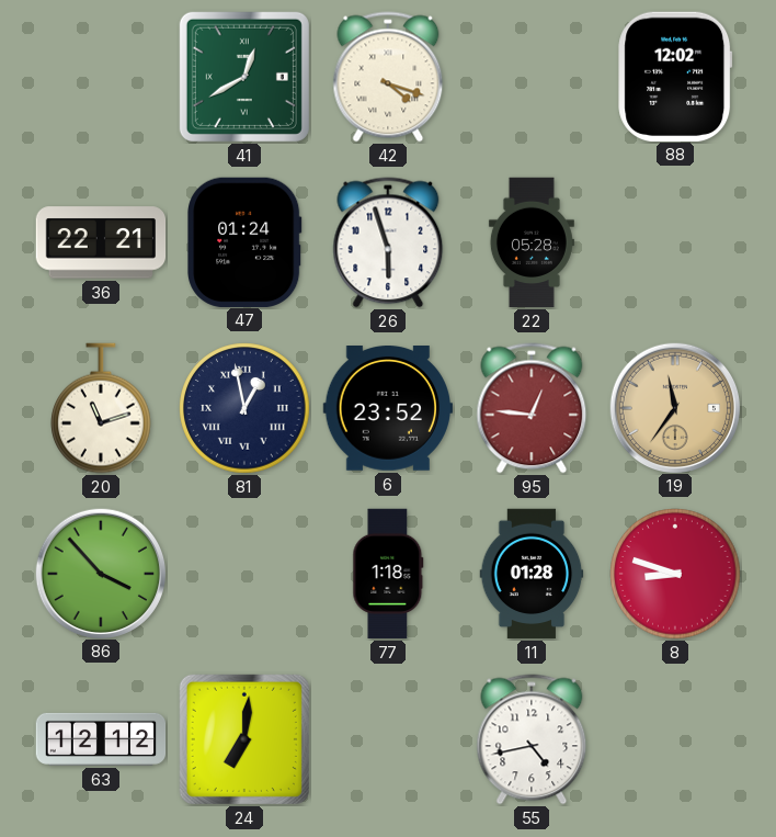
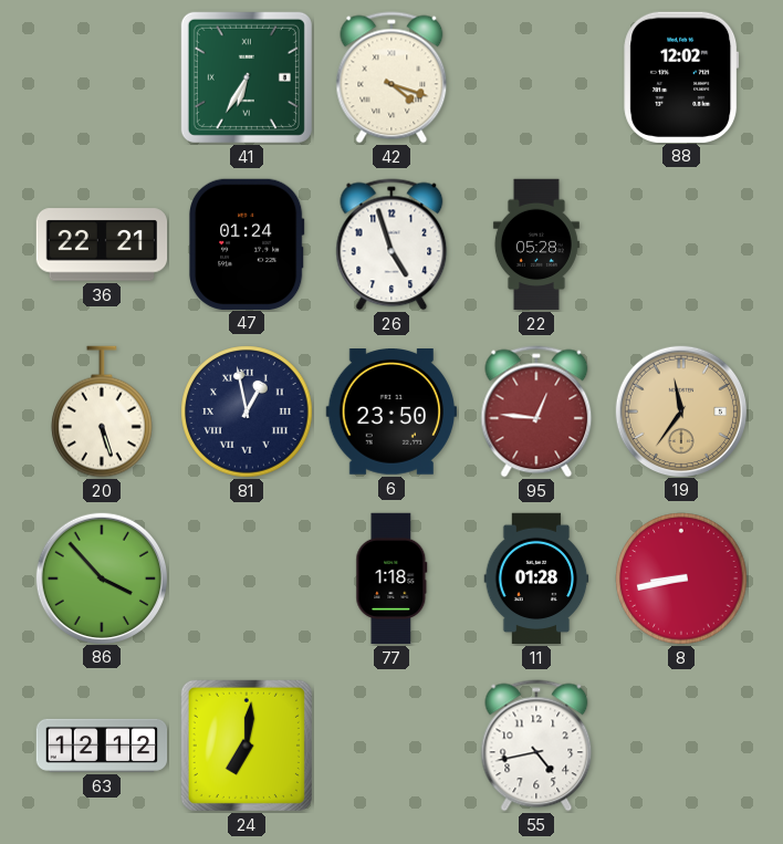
41: 12:40 -> 6:35
26: 5:57 -> 4:57
20: 11:12 -> 5:27
6: 23:52 -> 23:50
8: 8:48 -> 8:43
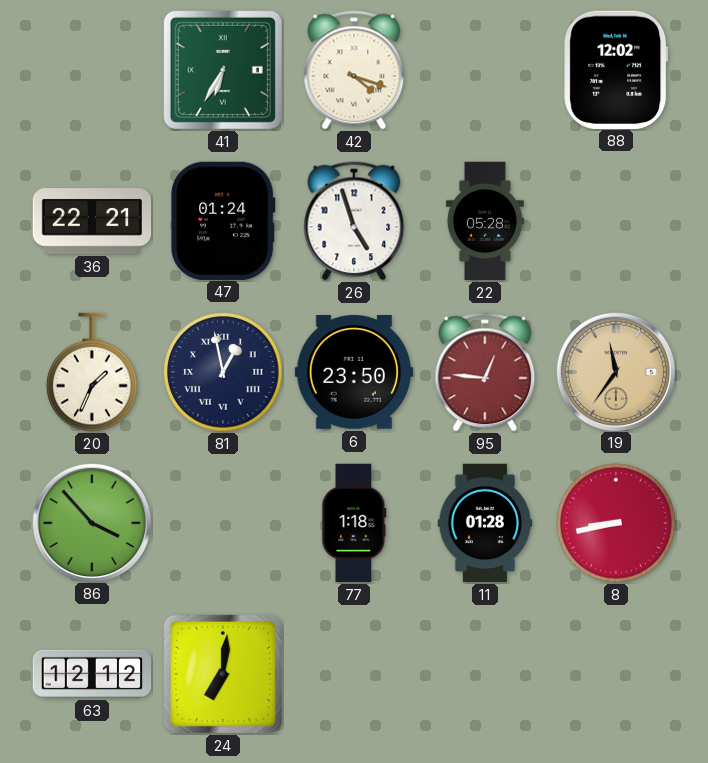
20: 5:27 -> 1:34
55: 4:43 -> none
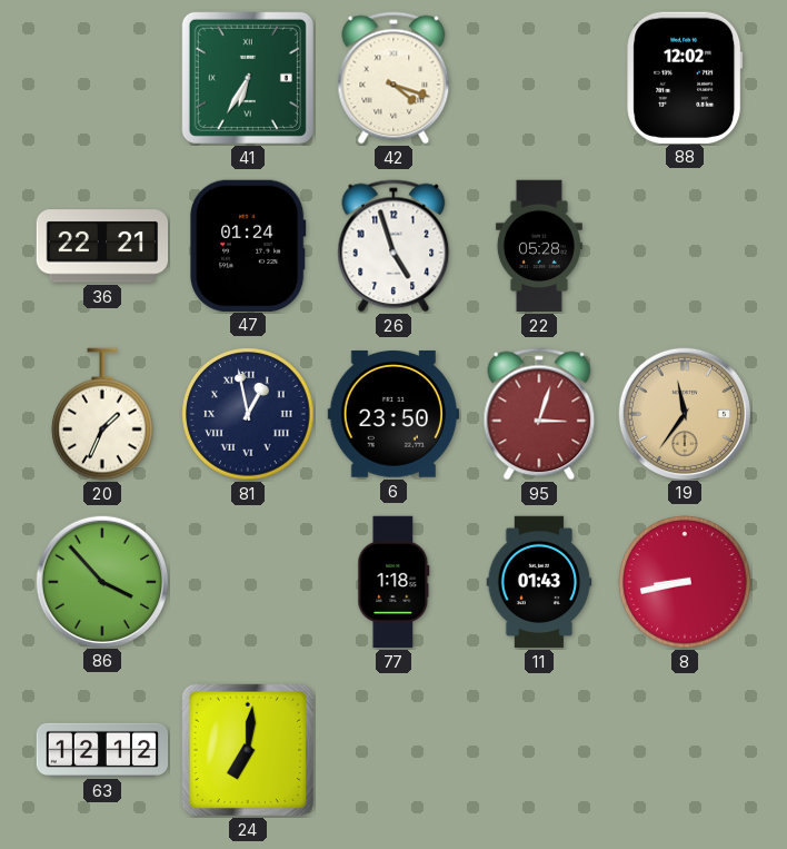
95: 12:46 -> 3:03
11: 01:28 -> 01:43
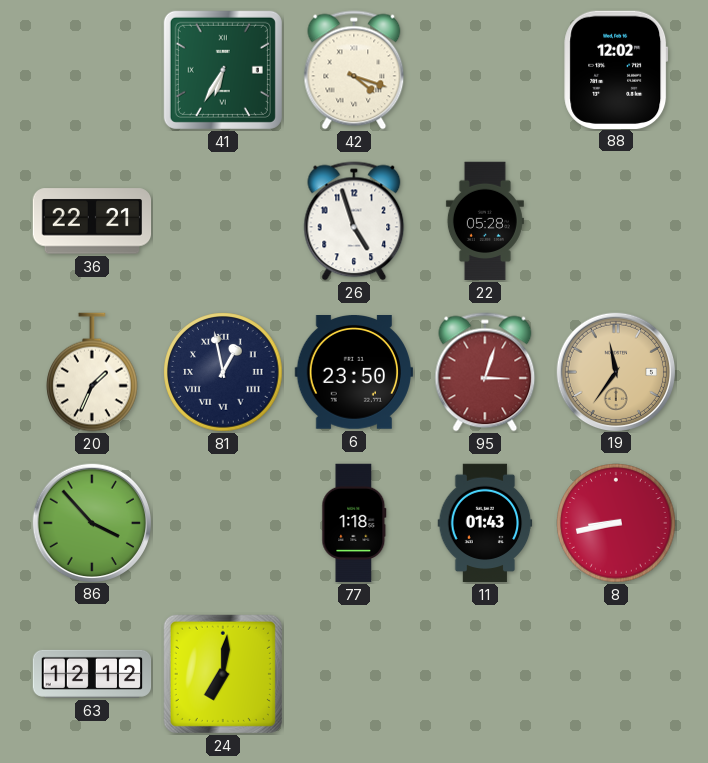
47: 01:24 -> none
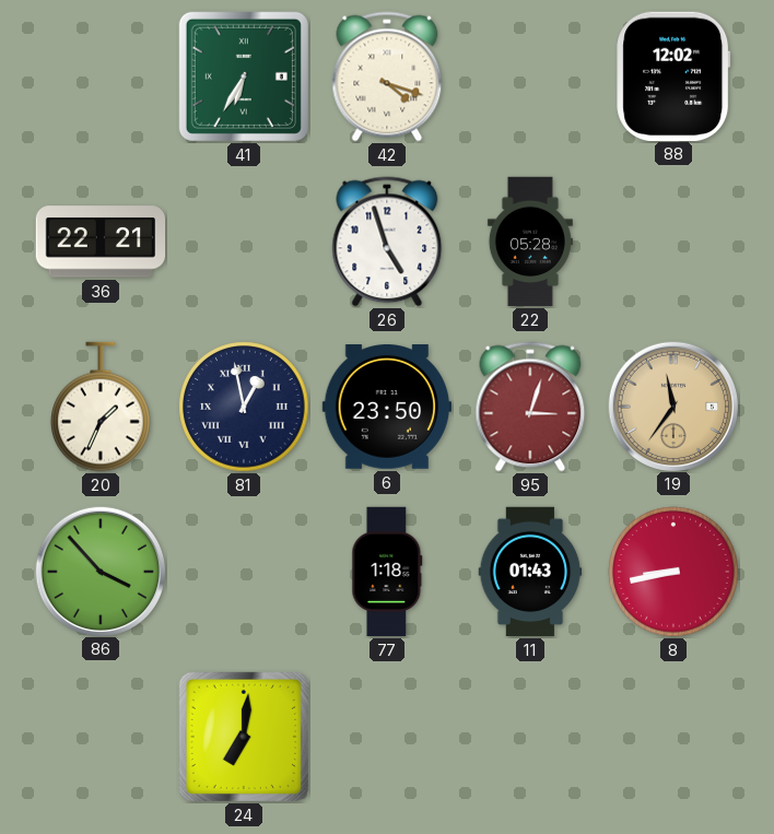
63: 12:12 -> none
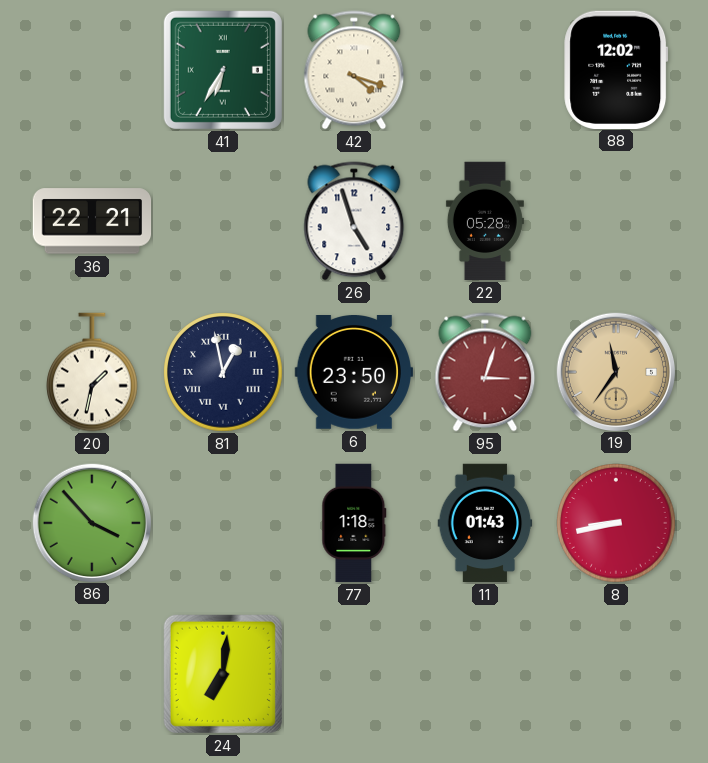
20: 1:34 -> 1:32
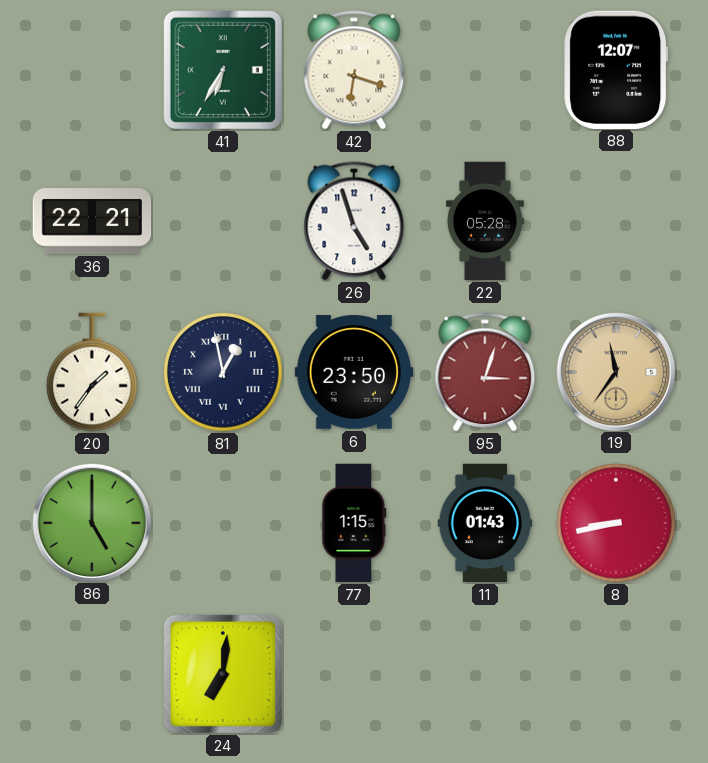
42: 4:18 -> 6:18
88: 12:02 -> 12:07
20: 1:32 -> 1:36
86: 3:53 -> 5:00
77: 1:18 -> 1:15
